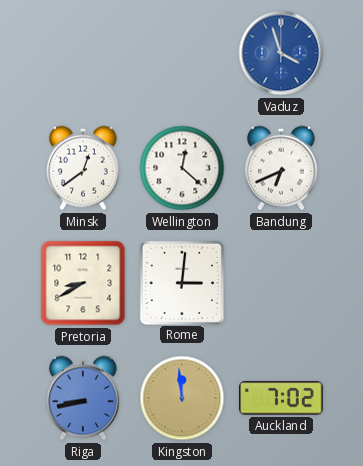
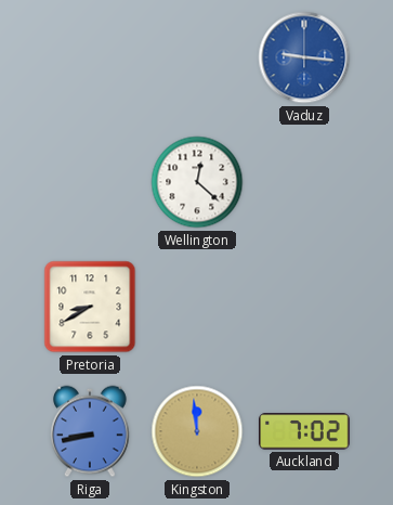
Vaduz: 3:57 -> 9:16
Minsk: 12:39 -> none
Bandung: 6:41 -> none
Rome: 3:01 -> none
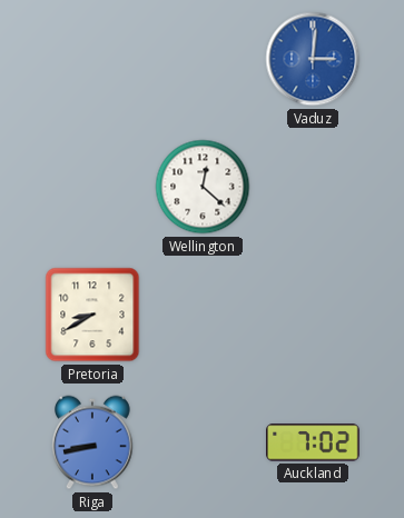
Vaduz: 9:16 -> 3:01
Kingston: 11:59 -> none
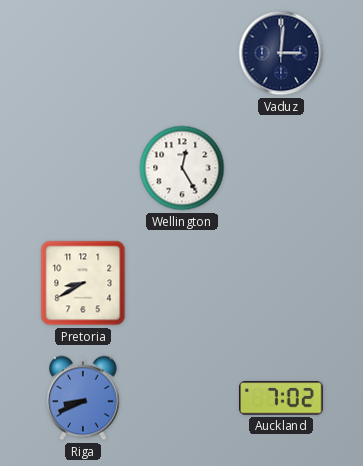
Vaduz dial: blue -> navy
Wellington: 12:22 -> 12:25
Riga: 8:43 -> 8:41
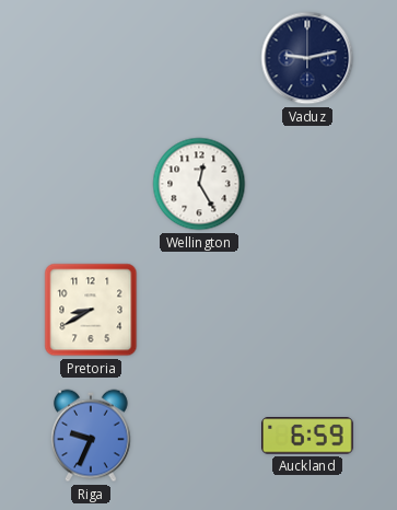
Vaduz: 3:01 -> 9:13
Riga: 8:41 -> 9:34
Auckland: 7:02 -> 6:59
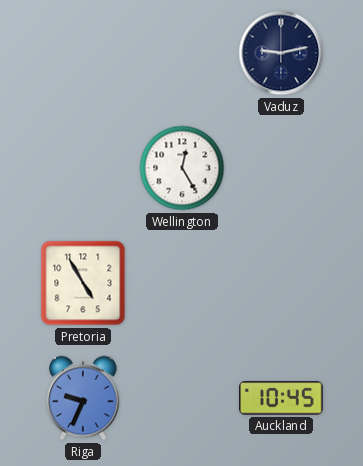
Pretoria: 8:40 -> 4:55
Auckland: 6:59 -> 10:45
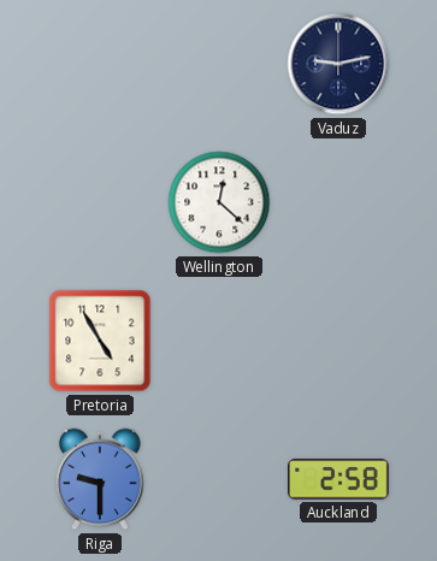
Wellington: 12:25 -> 12:22
Riga: 9:34 -> 9:30
Auckland: 10:45 -> 2:58
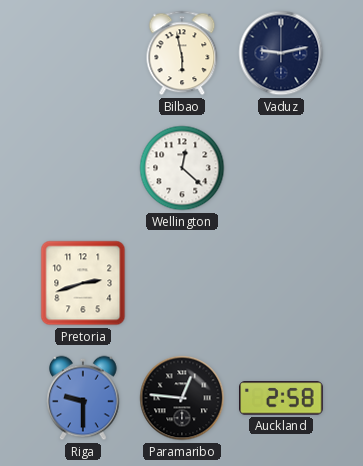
Bilbao: none -> 5:58
Pretoria: 4:55 -> 2:42
Paramaribo: none -> 12:46
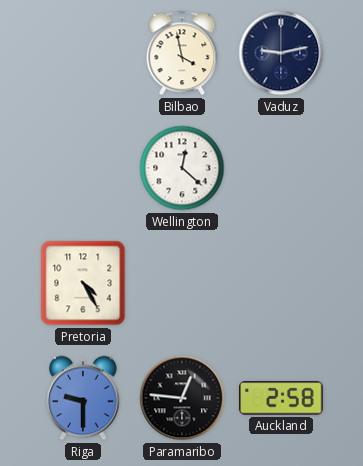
Bilbao: 5:58 -> 3:58
Pretoria: 2:42 -> 4:25
